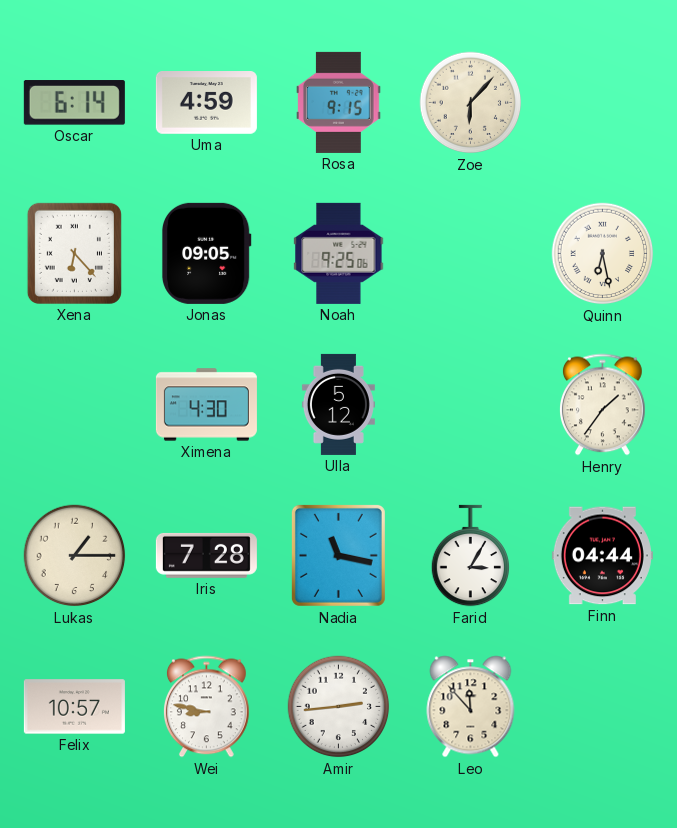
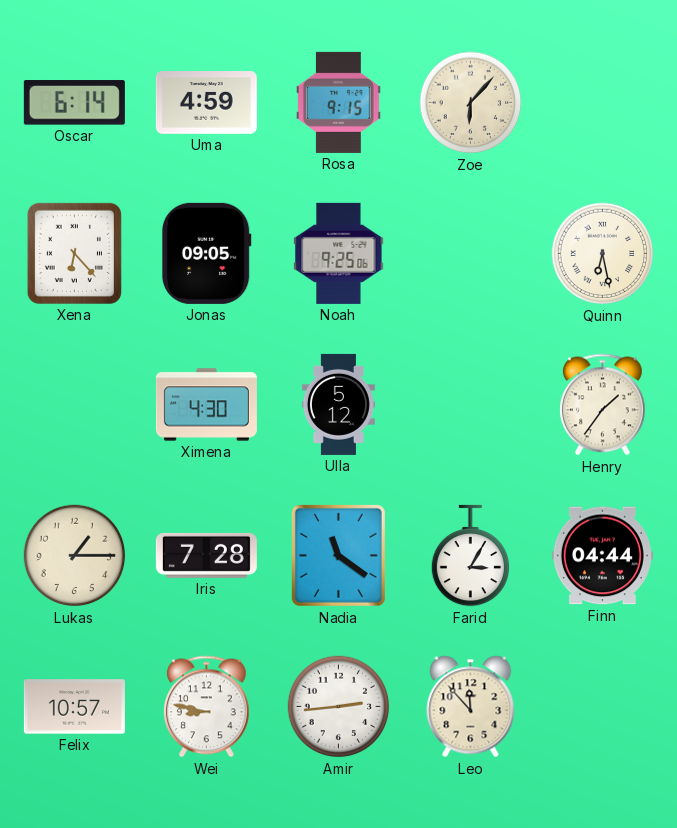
Nadia: 11:17 -> 11:21
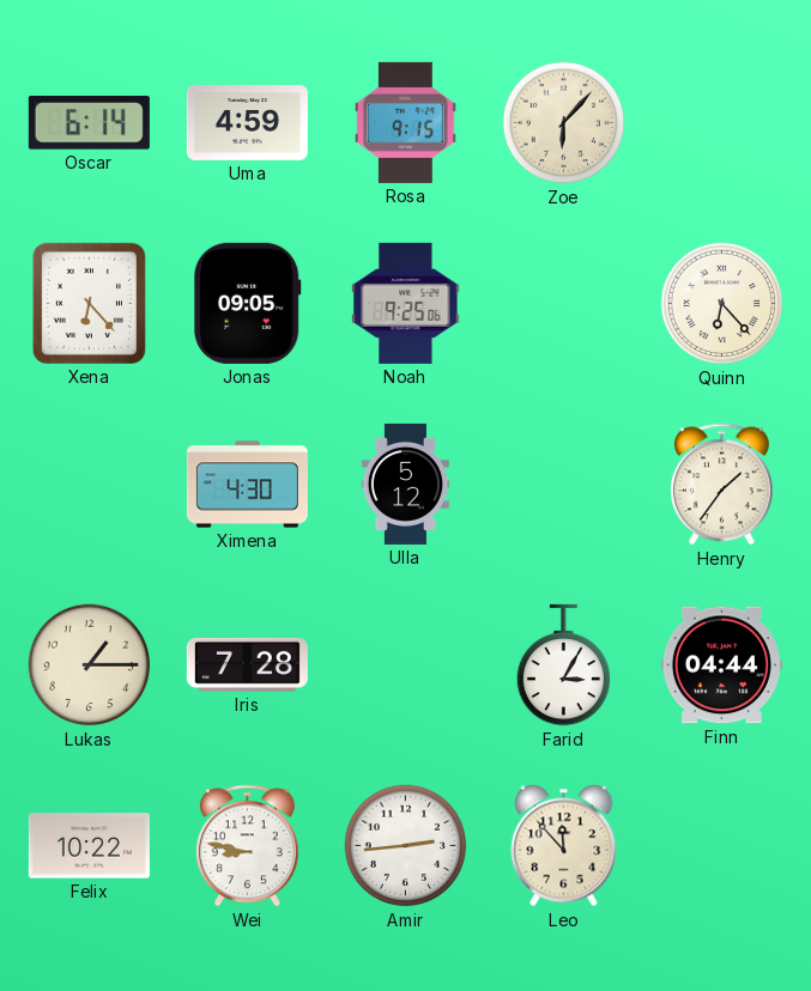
Quinn: 6:28 -> 6:23
Nadia: 11:21 -> none
Felix: 10:57 -> 10:22
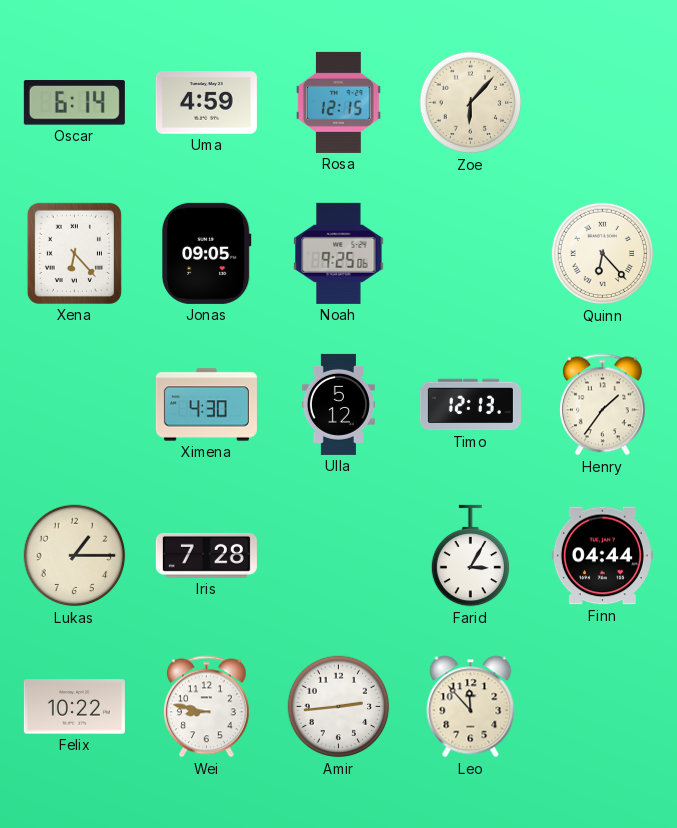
Rosa: 9:15 -> 12:15
Timo: none -> 12:13
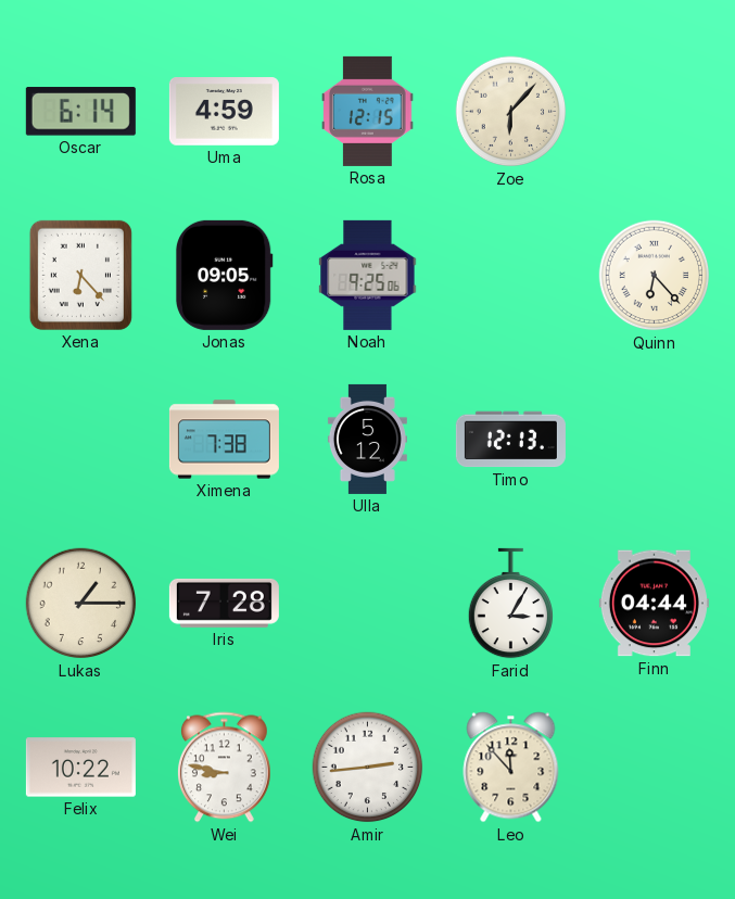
Ximena: 4:30 -> 7:38
Henry: 1:36 -> none
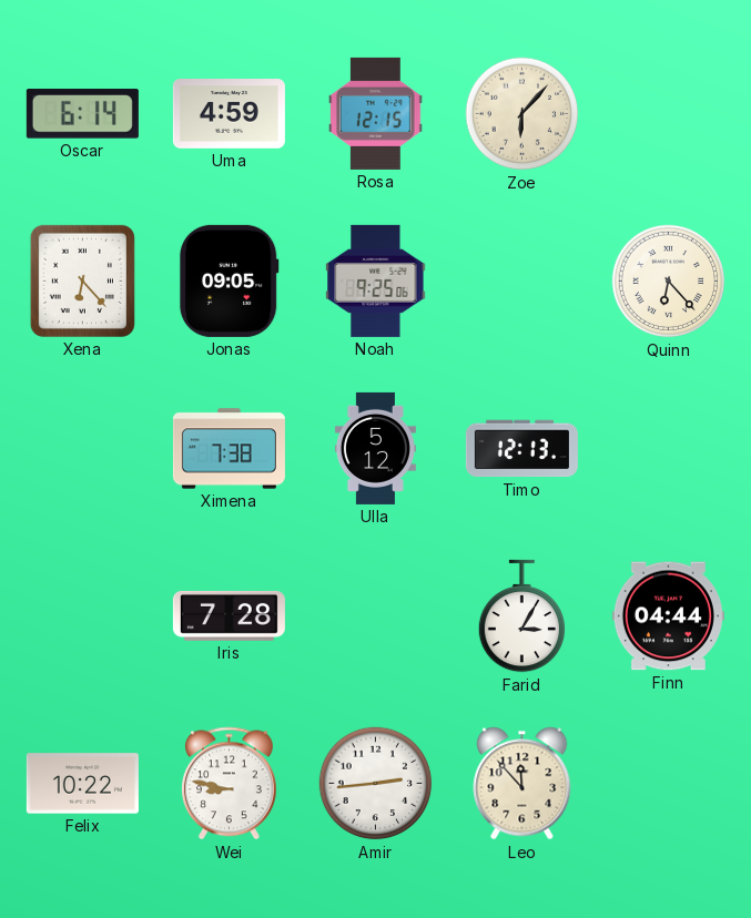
Lukas: 1:15 -> none
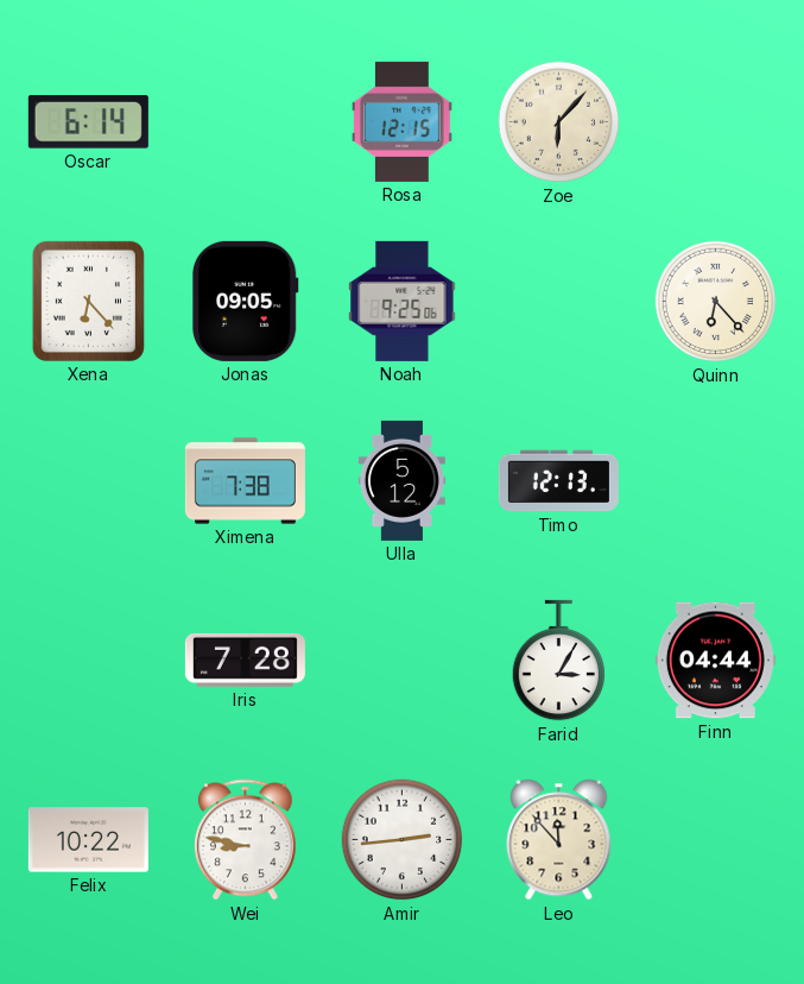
Uma: 4:59 -> none
